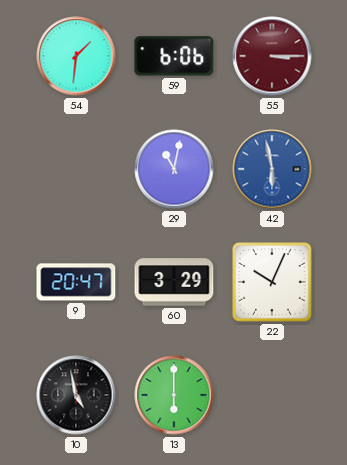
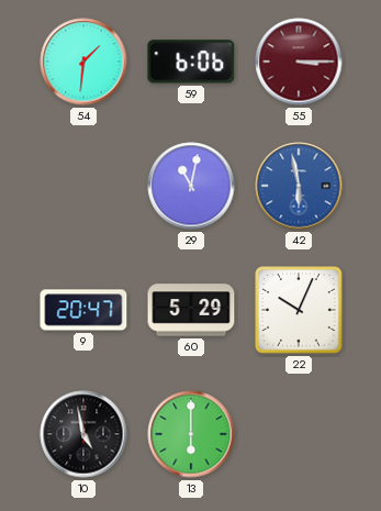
60: 3:29 -> 5:29
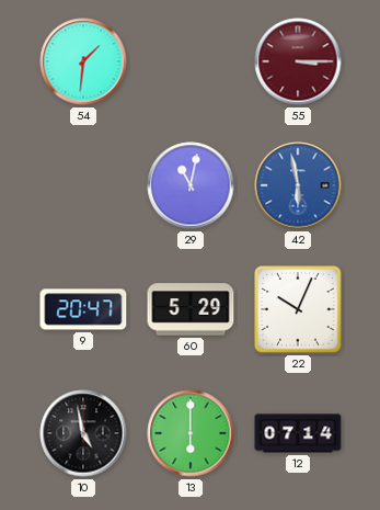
59: 6:06 -> none
12: none -> 07:14
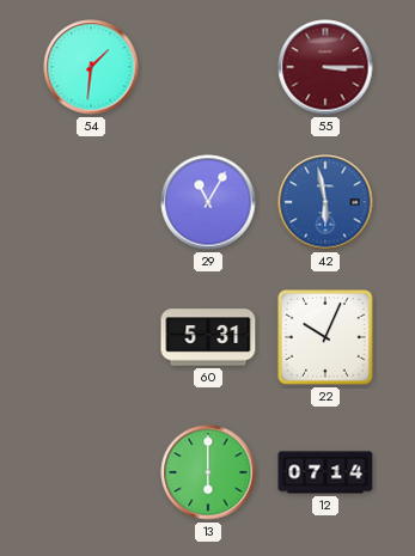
29: 11:02 -> 11:05
9: 20:47 -> none
60: 5:29 -> 5:31
10: 4:58 -> none
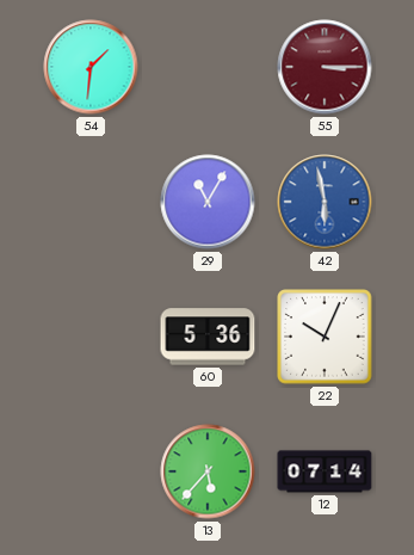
60: 5:31 -> 5:36
13: 6:00 -> 5:37
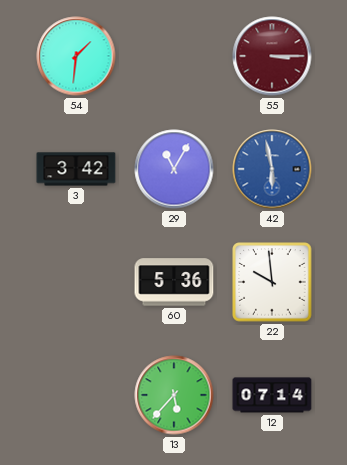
3: none -> 3:42
22: 10:04 -> 9:59
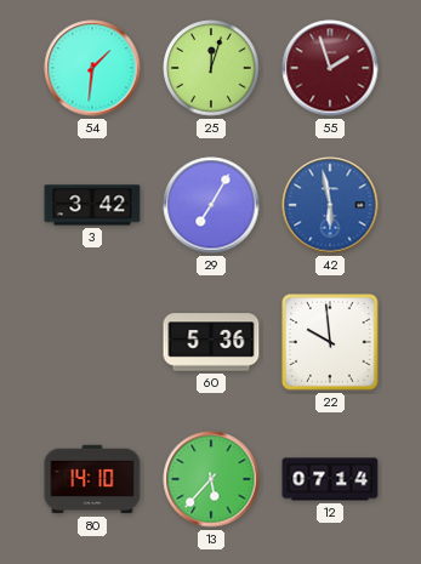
25: none -> 12:03
55: 3:15 -> 1:57
29: 11:05 -> 7:05
80: none -> 14:10
